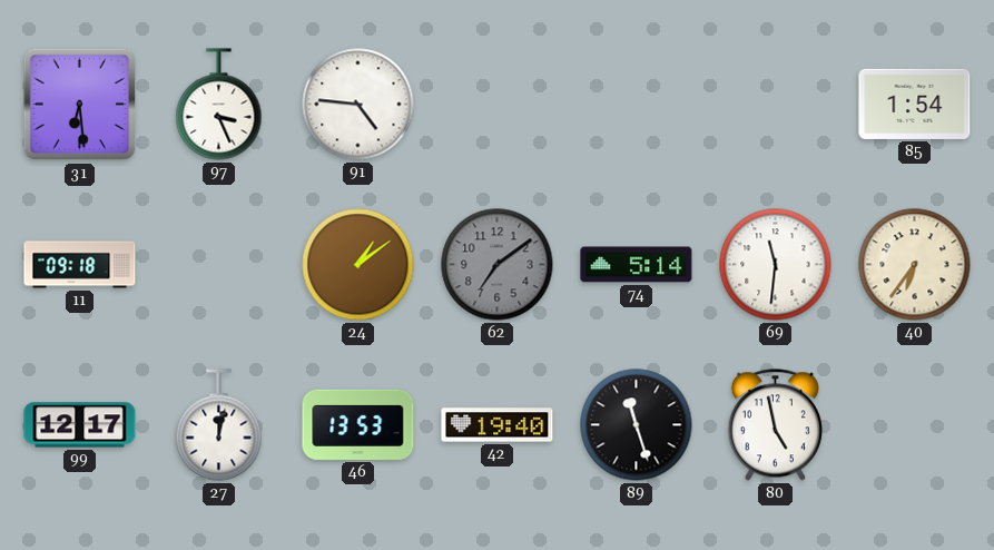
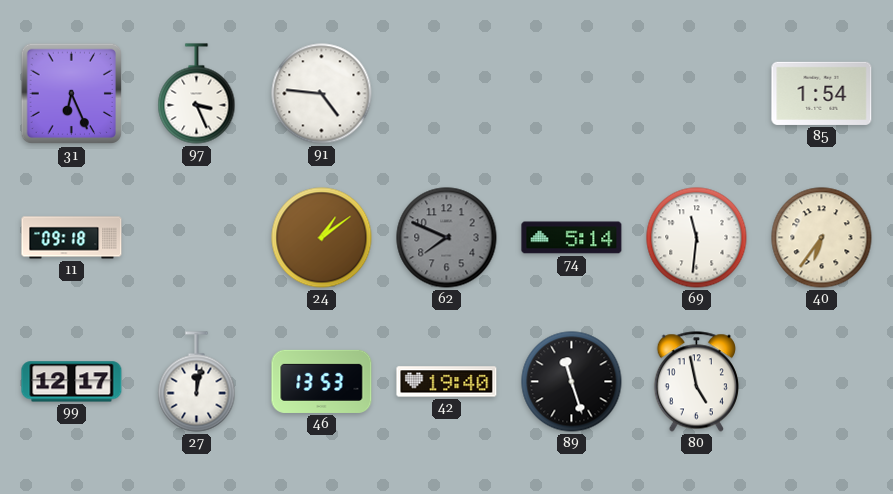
31: 6:29 -> 6:26
62: 7:09 -> 7:49
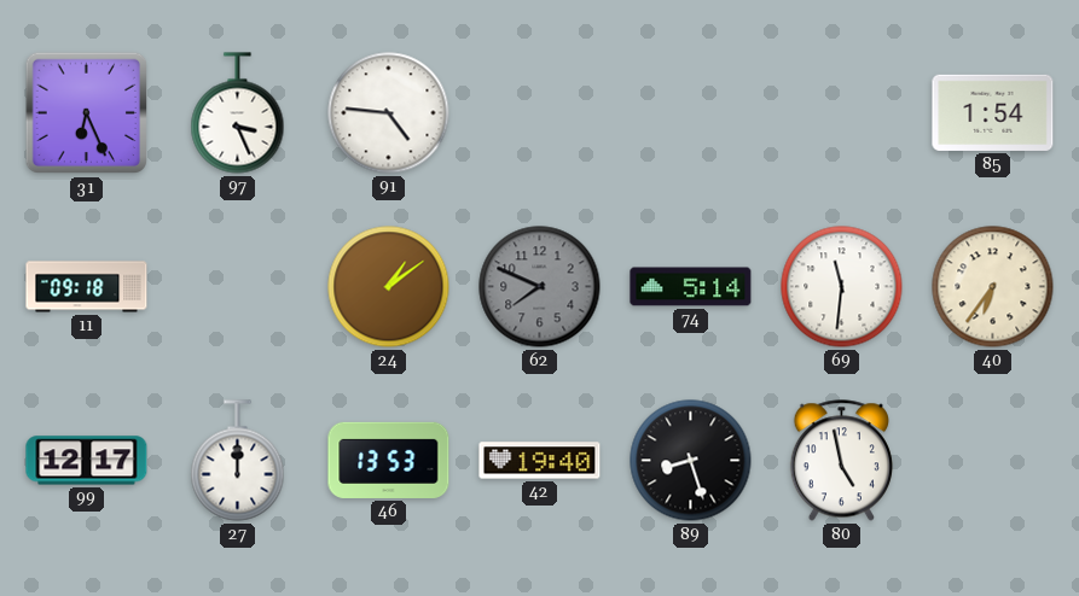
27: 12:02 -> 12:00
89: 11:27 -> 8:27
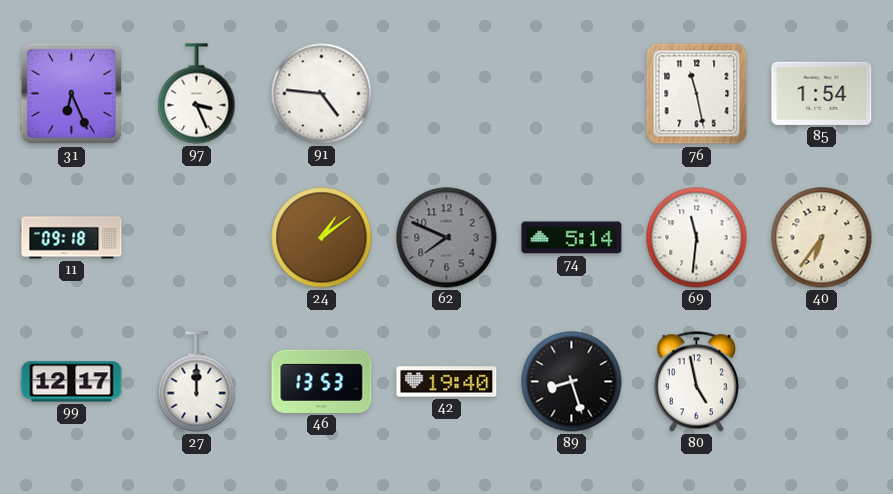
76: none -> 11:28
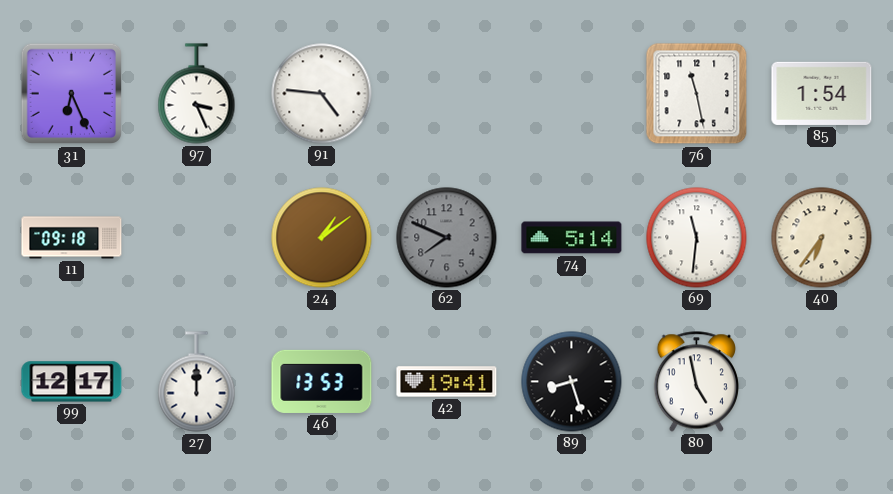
42: 19:40 -> 19:41
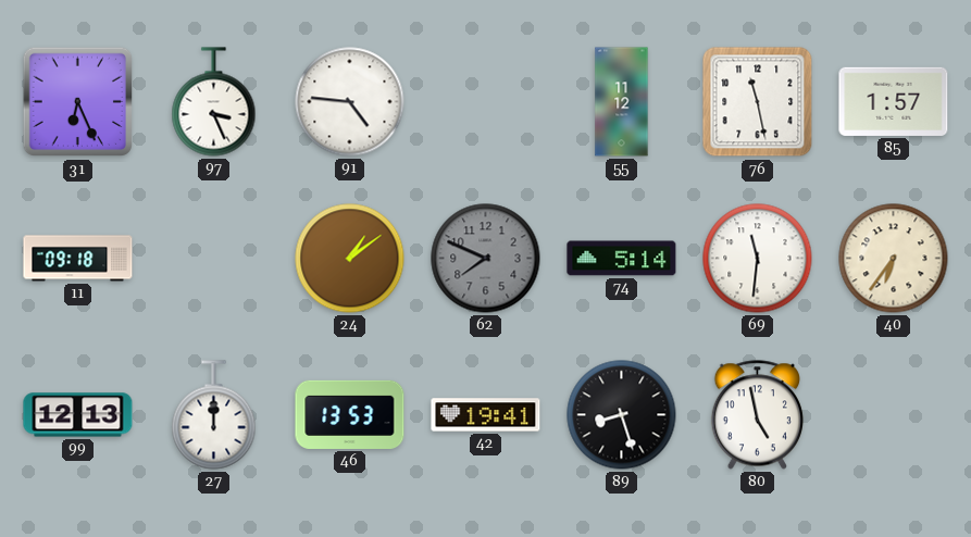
55: none -> 11:12
85: 1:54 -> 1:57
99: 12:17 -> 12:13
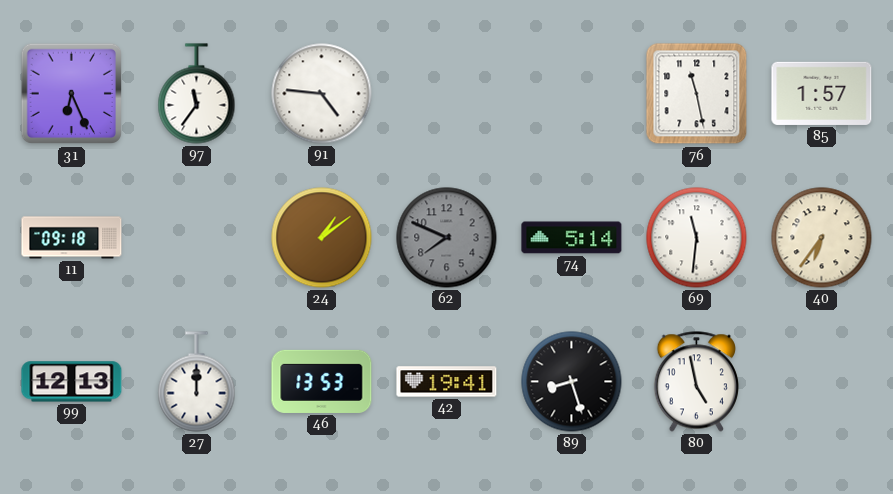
97: 3:26 -> 11:36
55: 11:12 -> none
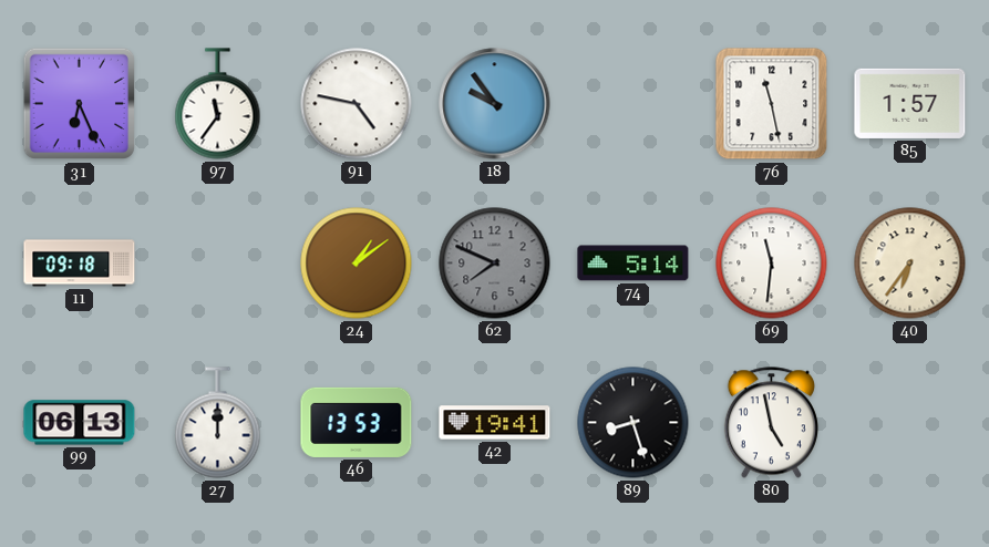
91: 4:46 -> 4:47
18: none -> 9:54
99: 12:13 -> 06:13
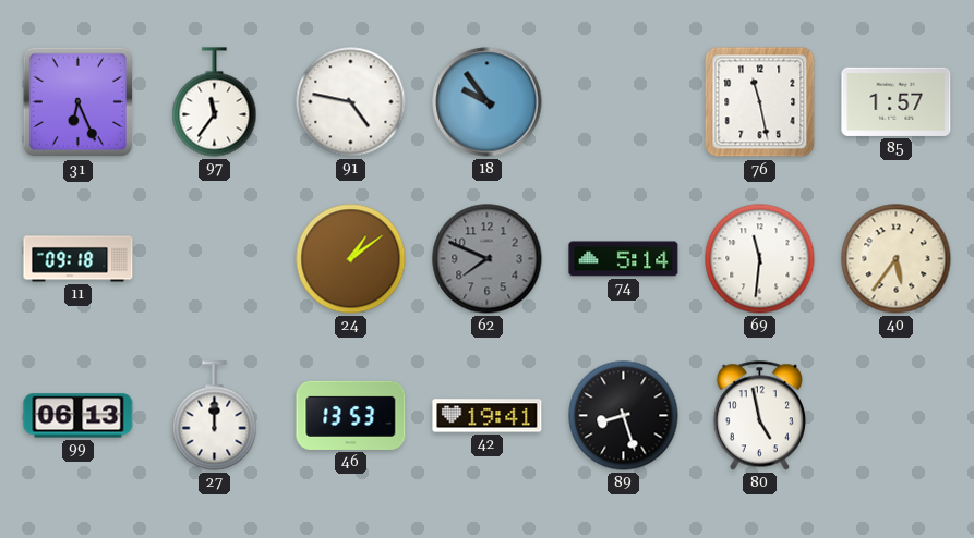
40: 6:36 -> 5:36
